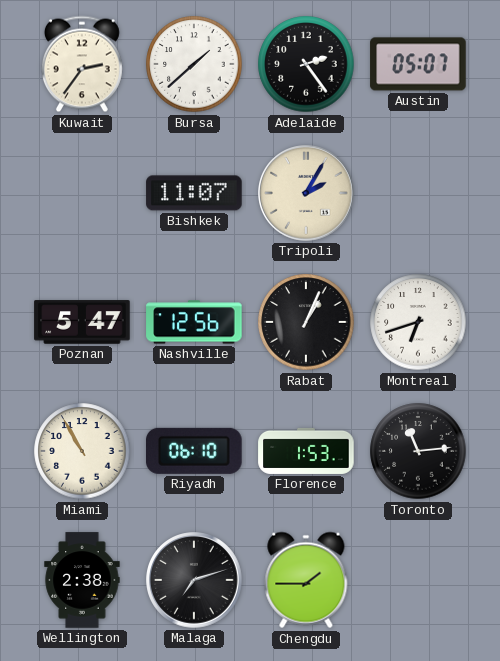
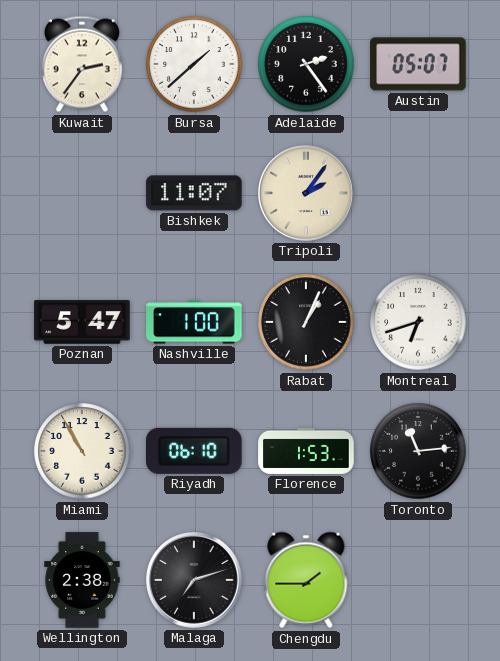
Tripoli: 2:05 -> 2:06
Nashville: 12:56 -> 1:00
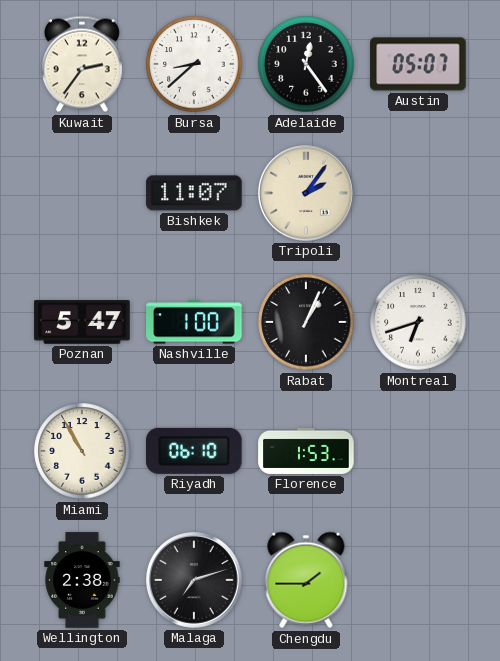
Bursa: 1:38 -> 8:38
Adelaide: 2:24 -> 12:24
Toronto: 11:14 -> none
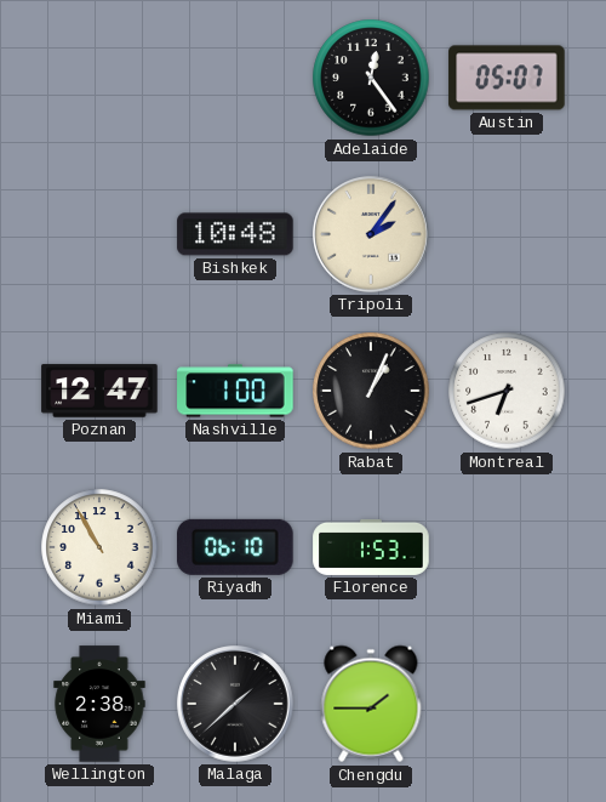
Kuwait: 2:36 -> none
Bursa: 8:38 -> none
Bishkek: 11:07 -> 10:48
Poznan: 5:47 -> 12:47
Malaga: 7:12 -> 1:38
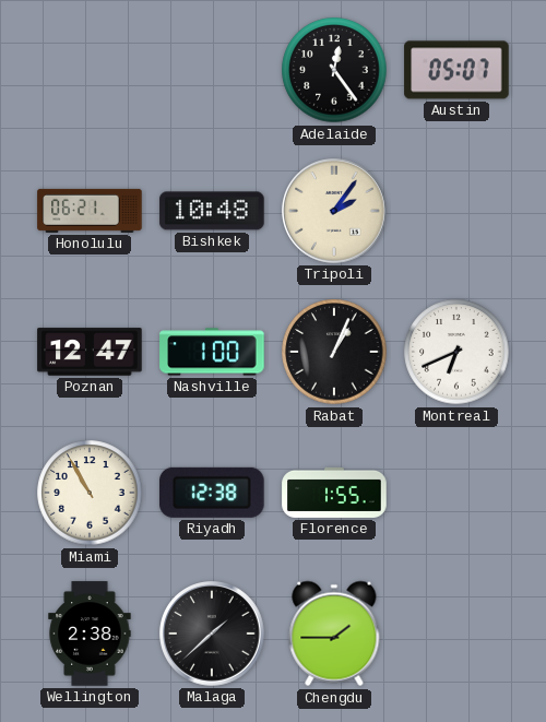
Honolulu: none -> 06:21
Montreal: 6:42 -> 6:41
Riyadh: 06:10 -> 12:38
Florence: 1:53 -> 1:55
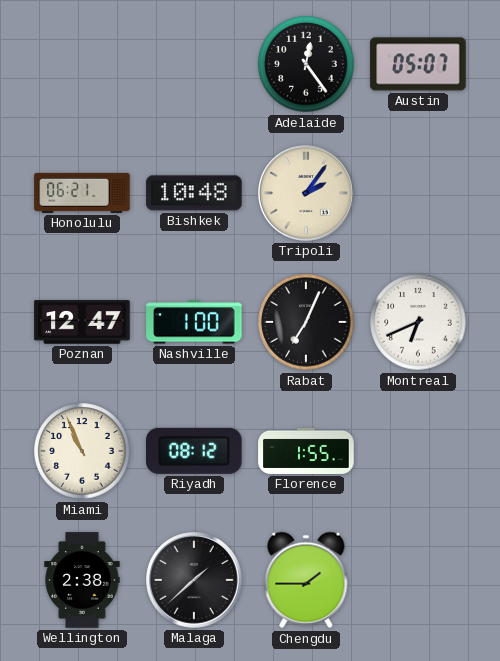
Rabat: 1:04 -> 7:04
Miami: 10:55 -> 10:56
Riyadh: 12:38 -> 08:12
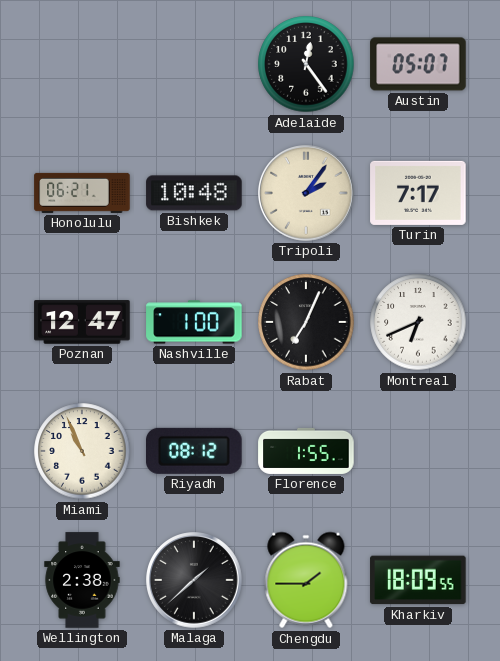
Turin: none -> 7:17
Kharkiv: none -> 18:09
